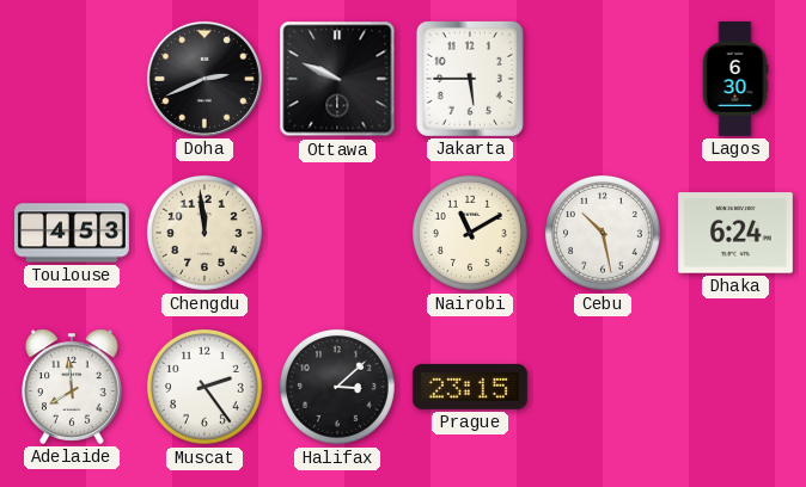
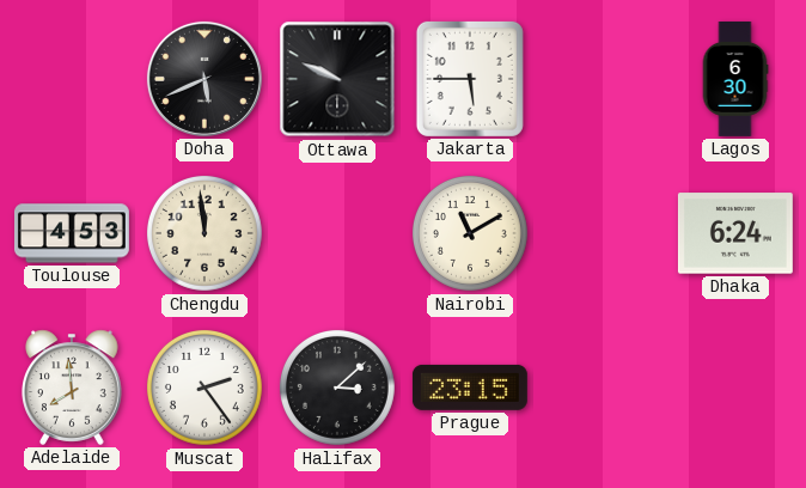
Doha: 2:41 -> 5:41
Cebu: 10:28 -> none
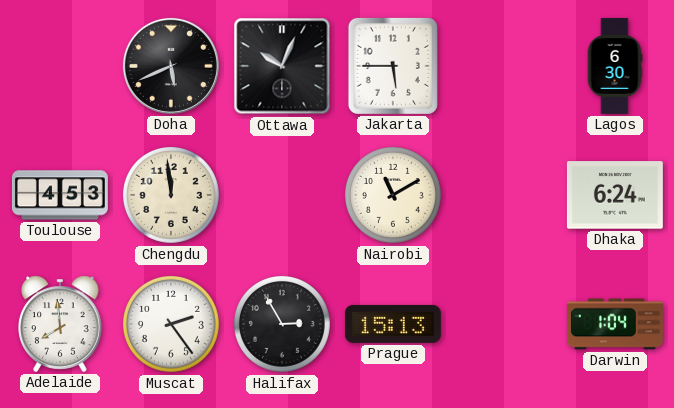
Ottawa: 9:49 -> 10:04
Halifax: 3:08 -> 2:55
Prague: 23:15 -> 15:13
Darwin: none -> 1:04
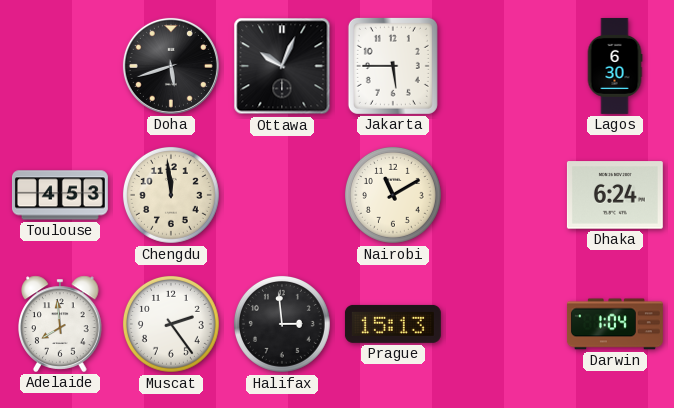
Doha: 5:41 -> 5:42
Halifax: 2:55 -> 2:59
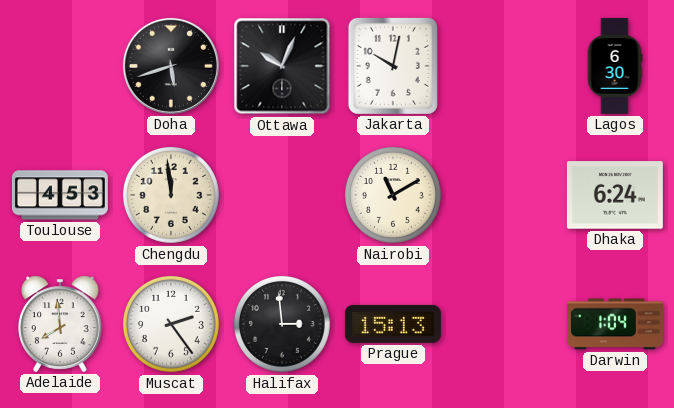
Jakarta: 5:45 -> 10:02
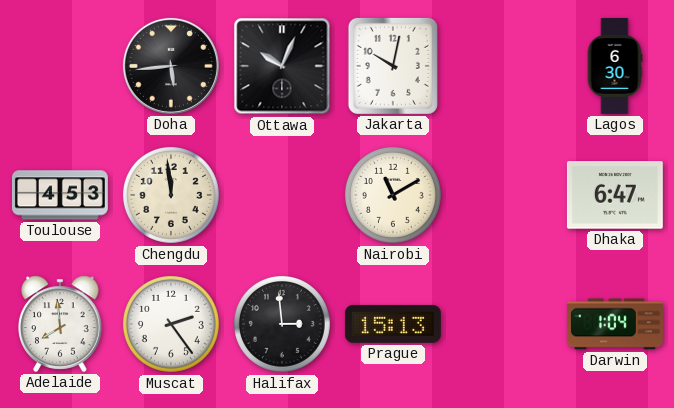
Doha: 5:42 -> 5:44
Dhaka: 6:24 -> 6:47
